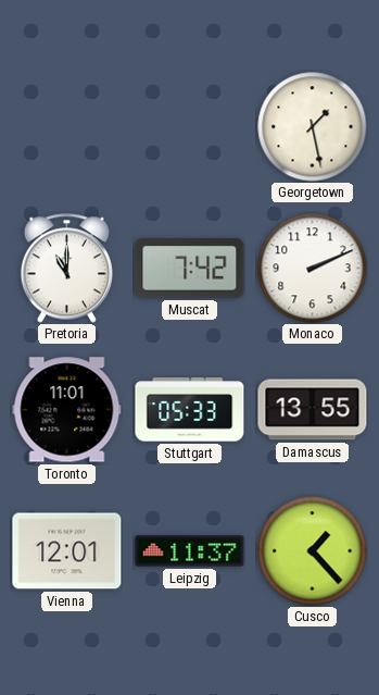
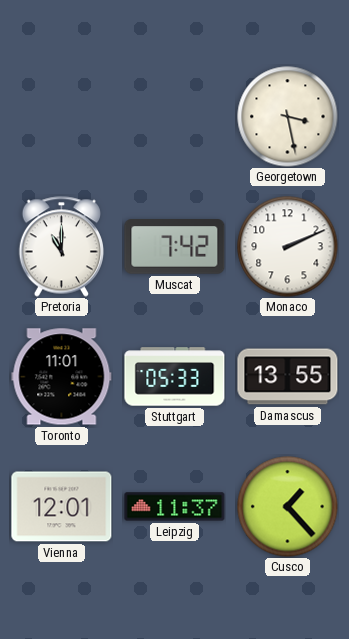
Georgetown: 1:28 -> 3:28
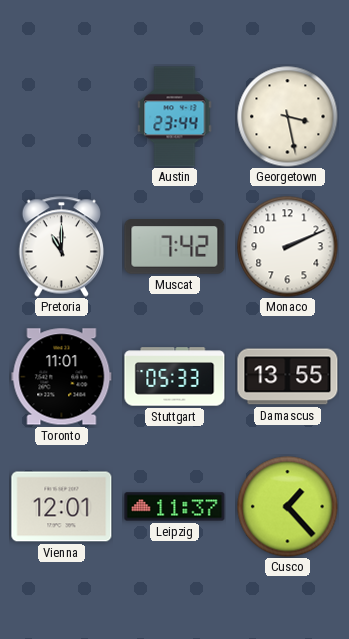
Austin: none -> 23:44
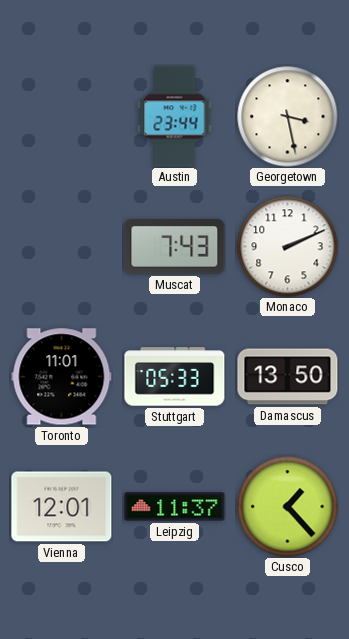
Pretoria: 11:00 -> none
Muscat: 7:42 -> 7:43
Damascus: 13:55 -> 13:50
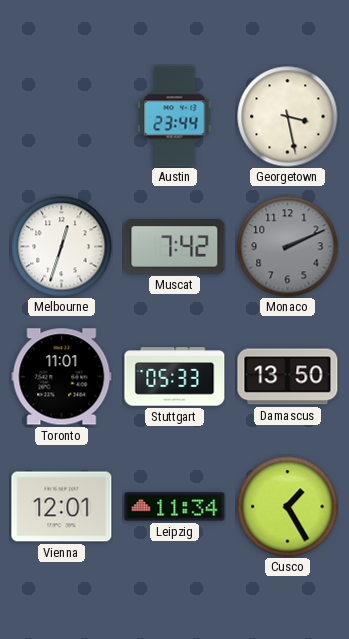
Melbourne: none -> 12:33
Muscat: 7:43 -> 7:42
Monaco dial: white -> grey
Leipzig: 11:37 -> 11:34
Cusco: 1:23 -> 1:25
